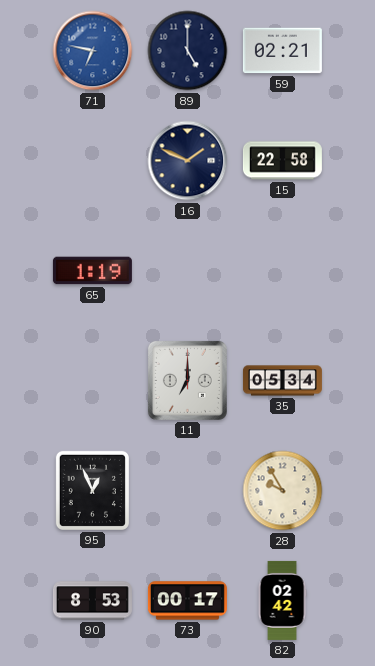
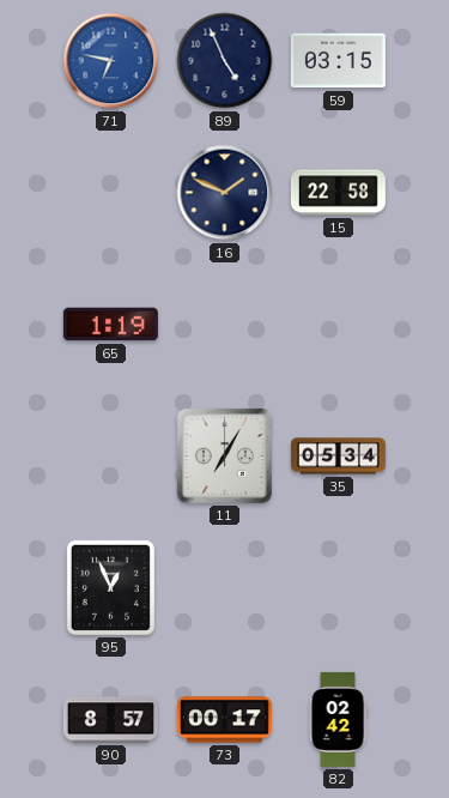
89: 5:00 -> 4:56
59: 02:21 -> 03:15
11: 7:00 -> 7:05
28: 9:55 -> none
90: 8:53 -> 8:57
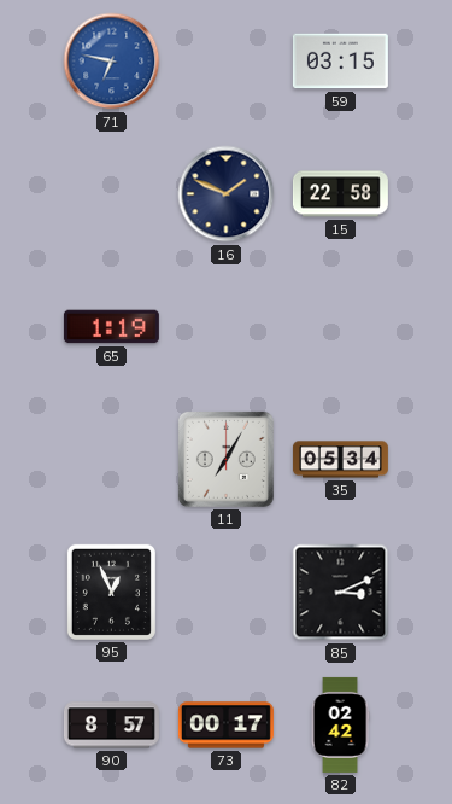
89: 4:56 -> none
85: none -> 3:11
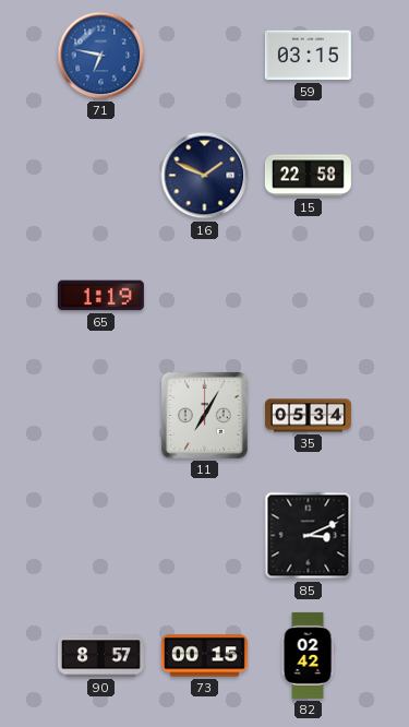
95: 12:56 -> none
73: 00:17 -> 00:15
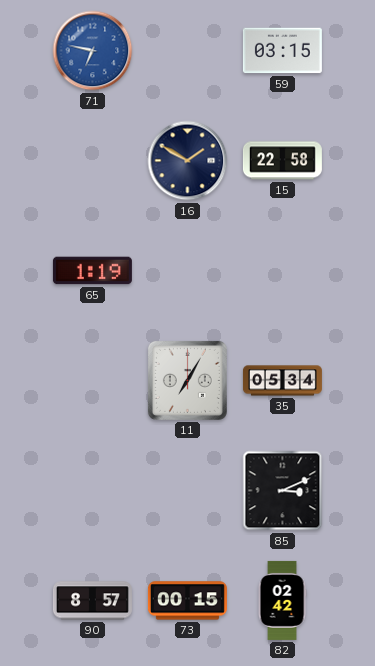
16: 1:49 -> 1:50
